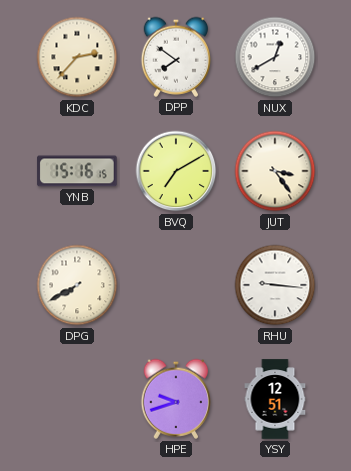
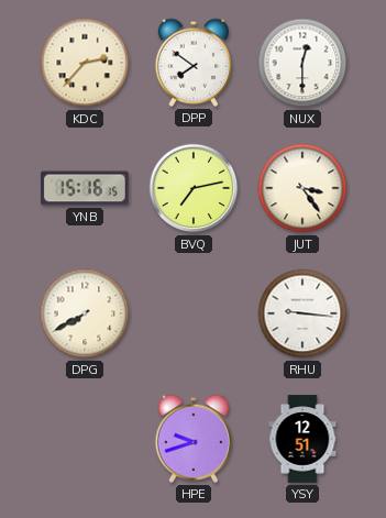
NUX: 12:40 -> 12:30
BVQ: 7:10 -> 7:13
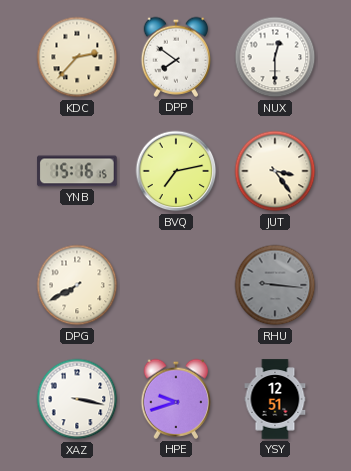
RHU dial: white -> grey
XAZ: none -> 3:17
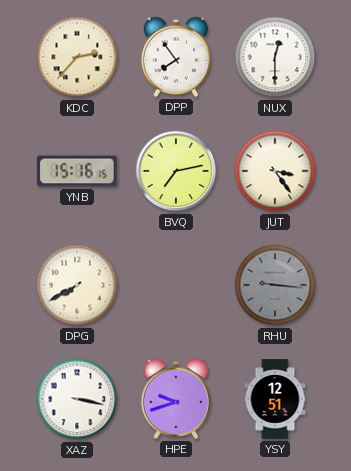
DPP: 7:51 -> 7:54
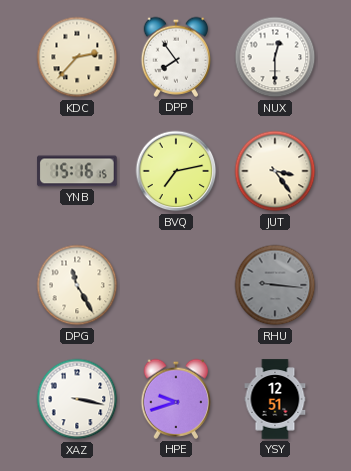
DPG: 7:40 -> 11:25
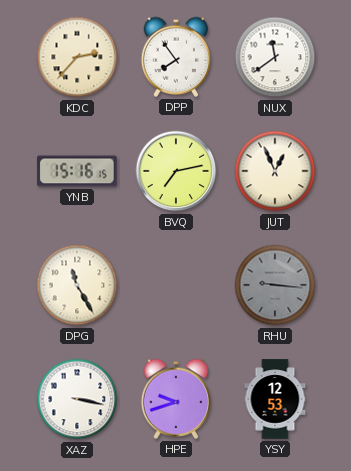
NUX: 12:30 -> 11:39
JUT: 3:24 -> 12:56
YSY: 12:51 -> 12:53
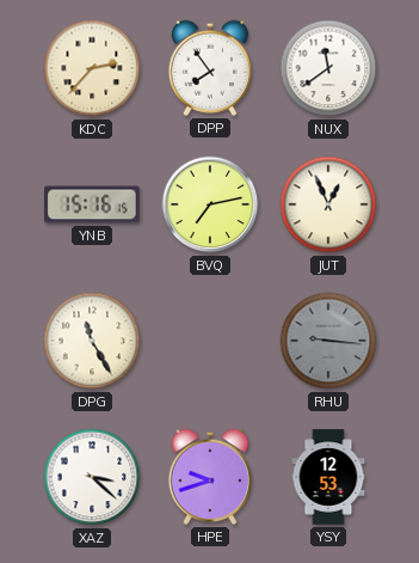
XAZ: 3:17 -> 3:22
